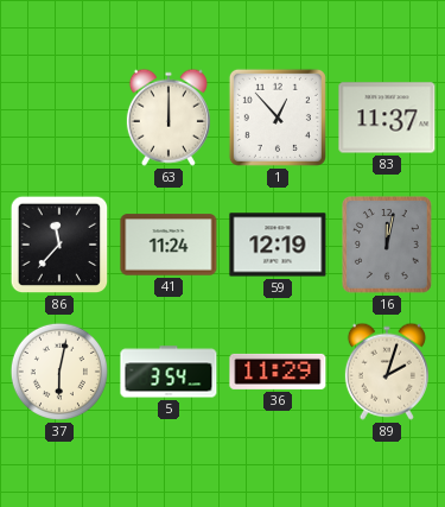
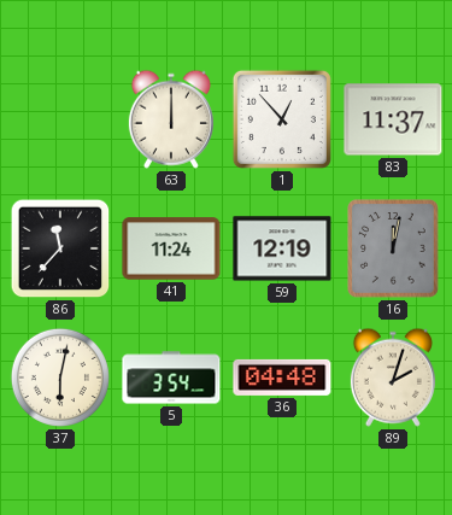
36: 11:29 -> 04:48
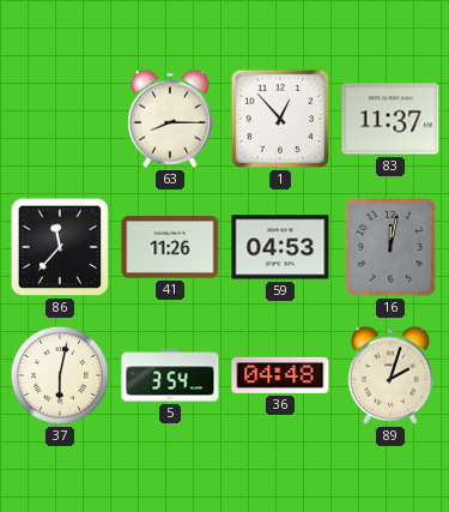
63: 12:00 -> 8:15
41: 11:24 -> 11:26
59: 12:19 -> 04:53
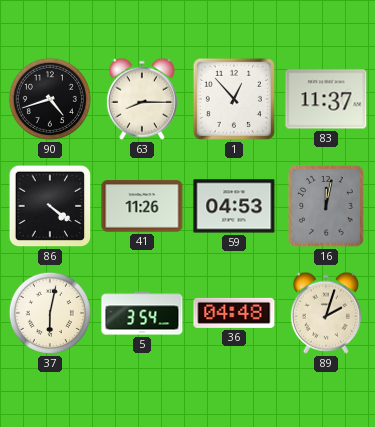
90: none -> 4:42
86: 11:37 -> 4:21
